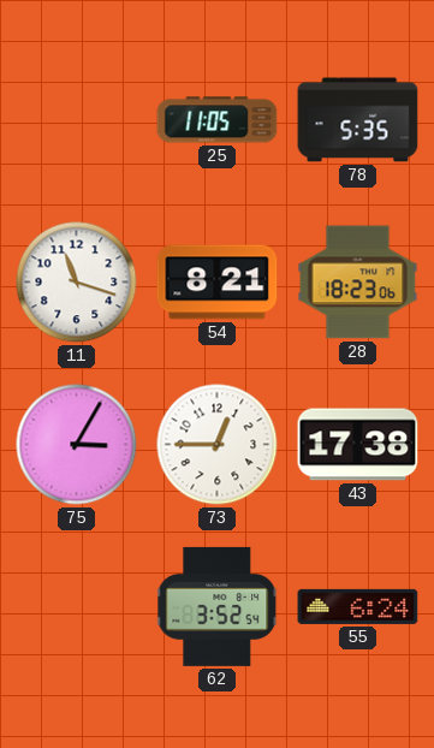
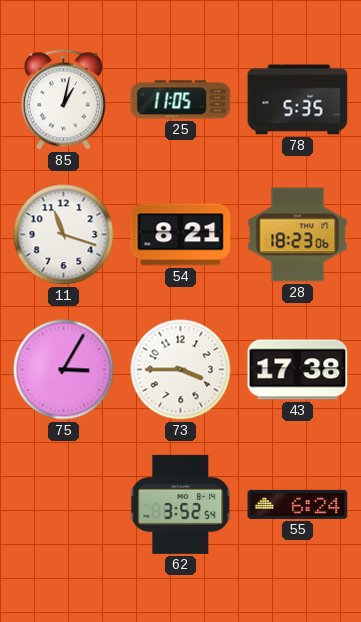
85: none -> 1:02
73: 12:45 -> 3:45
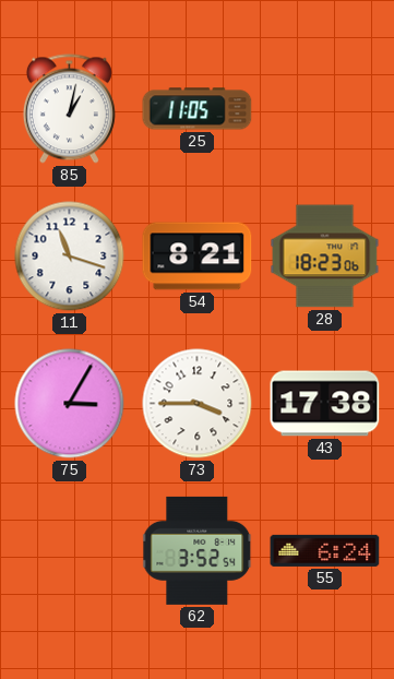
78: 5:35 -> none
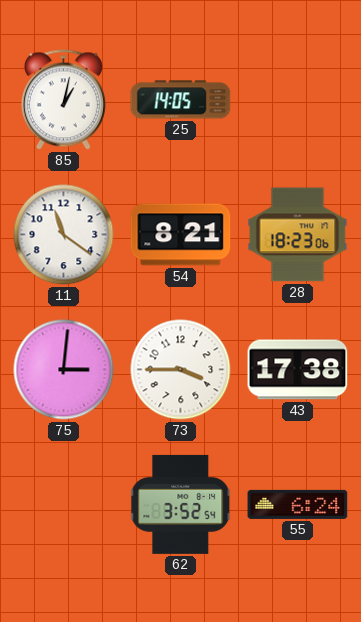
25: 11:05 -> 14:05
11: 11:18 -> 11:21
75: 3:05 -> 3:01
